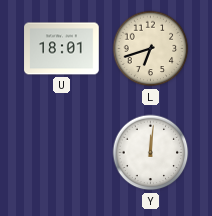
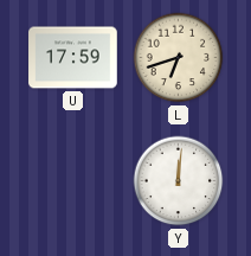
U: 18:01 -> 17:59
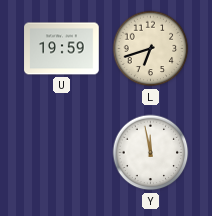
U: 17:59 -> 19:59
Y: 12:01 -> 11:58
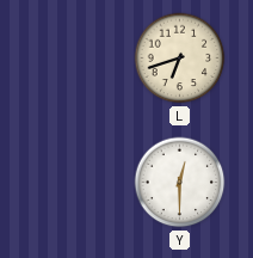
U: 19:59 -> none
Y: 11:58 -> 12:30
